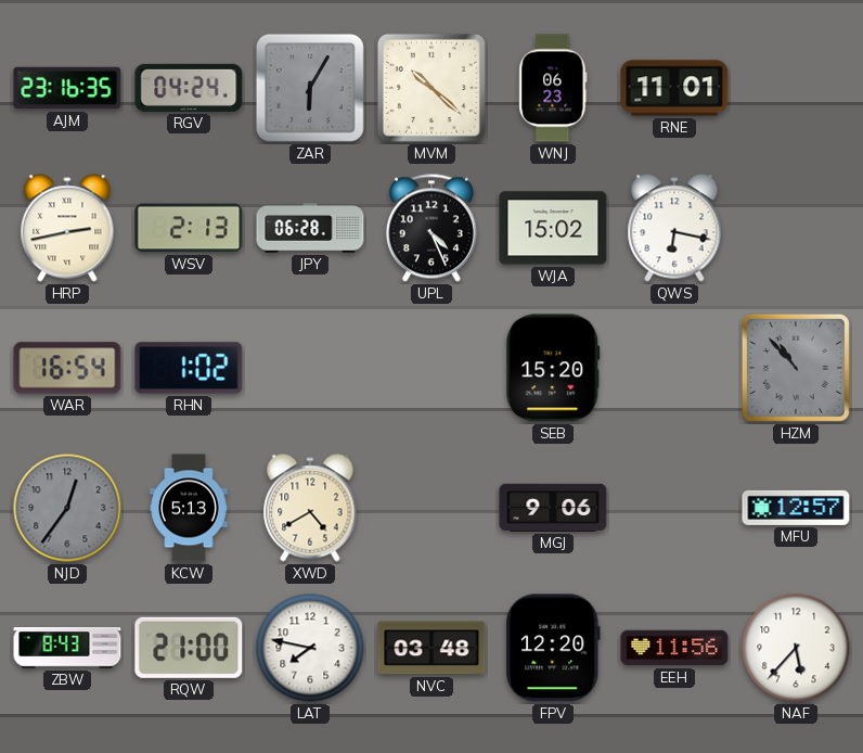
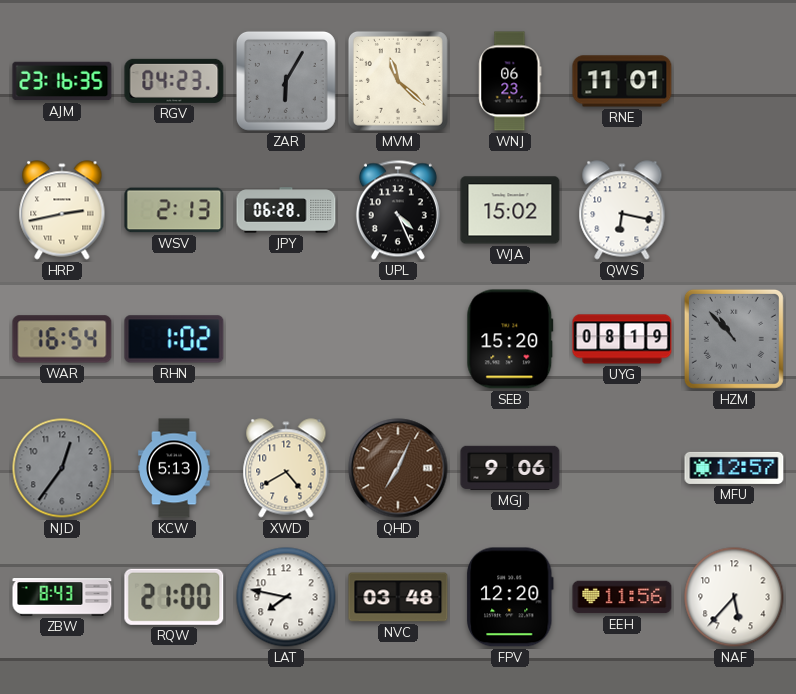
RGV: 04:24 -> 04:23
MVM: 10:22 -> 11:22
UYG: none -> 08:19
QHD: none -> 7:04
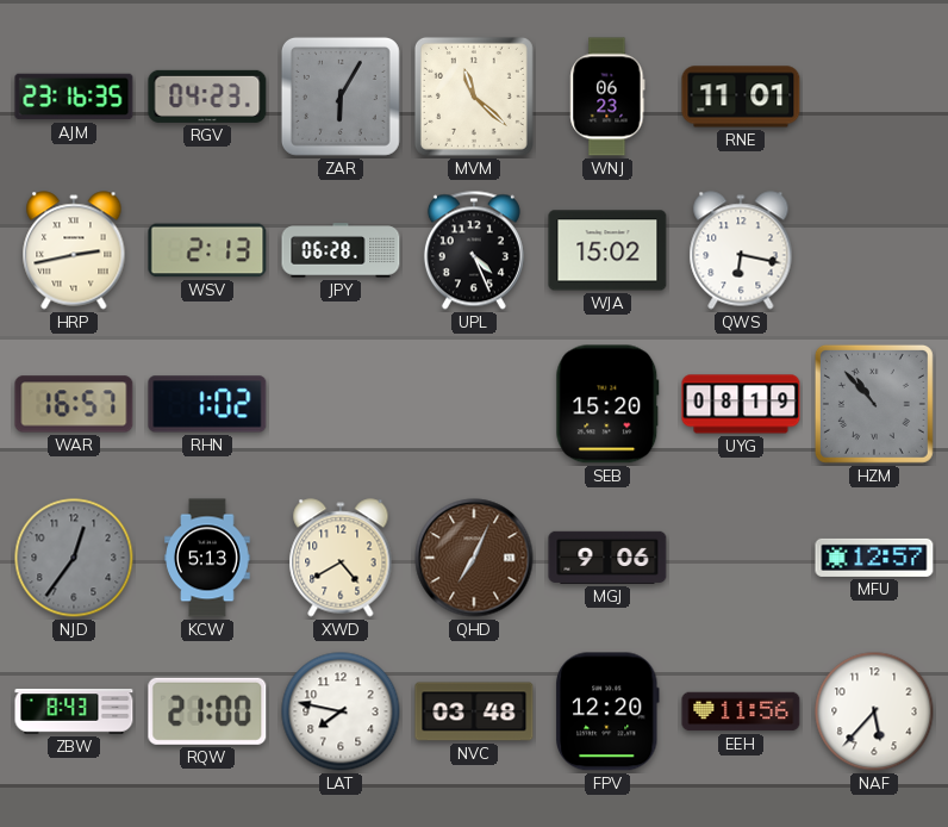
WAR: 16:54 -> 16:57
